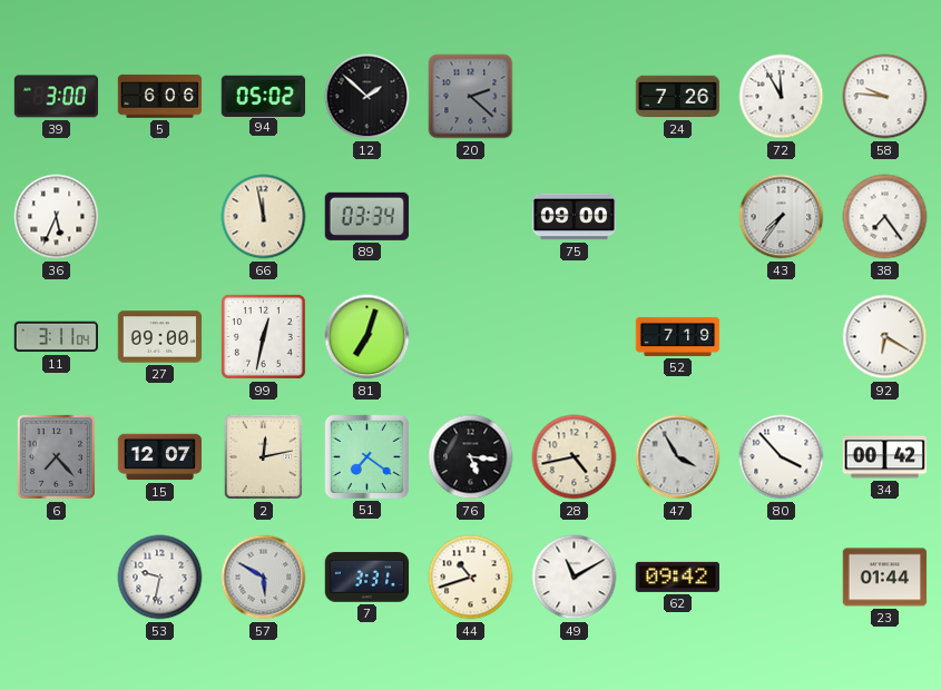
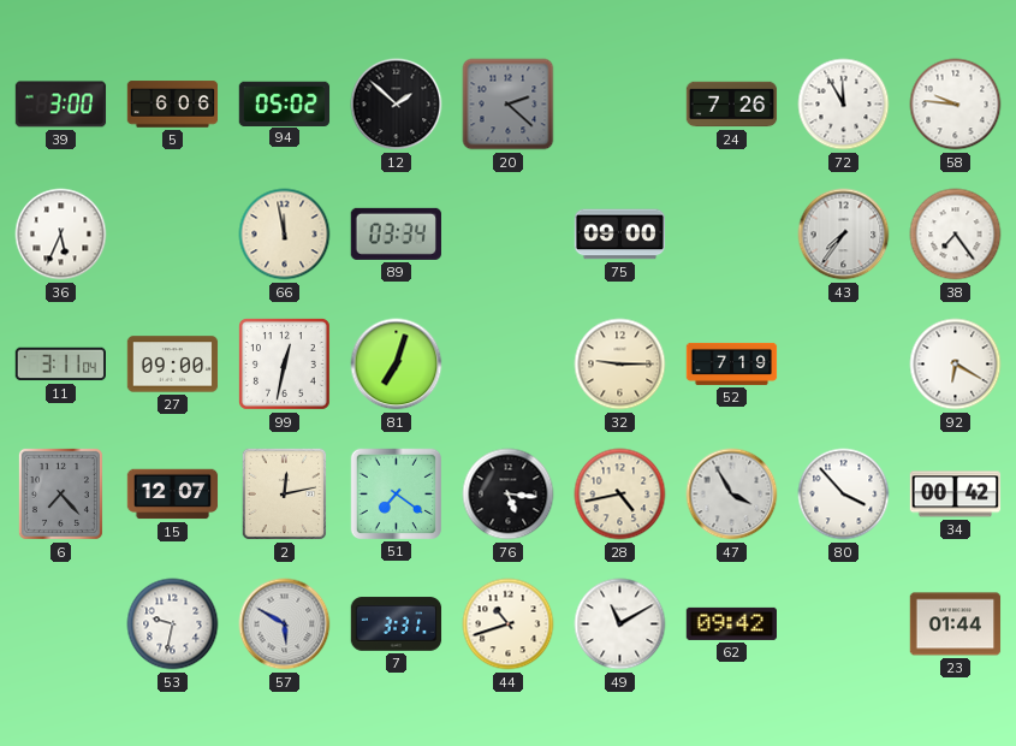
32: none -> 9:15
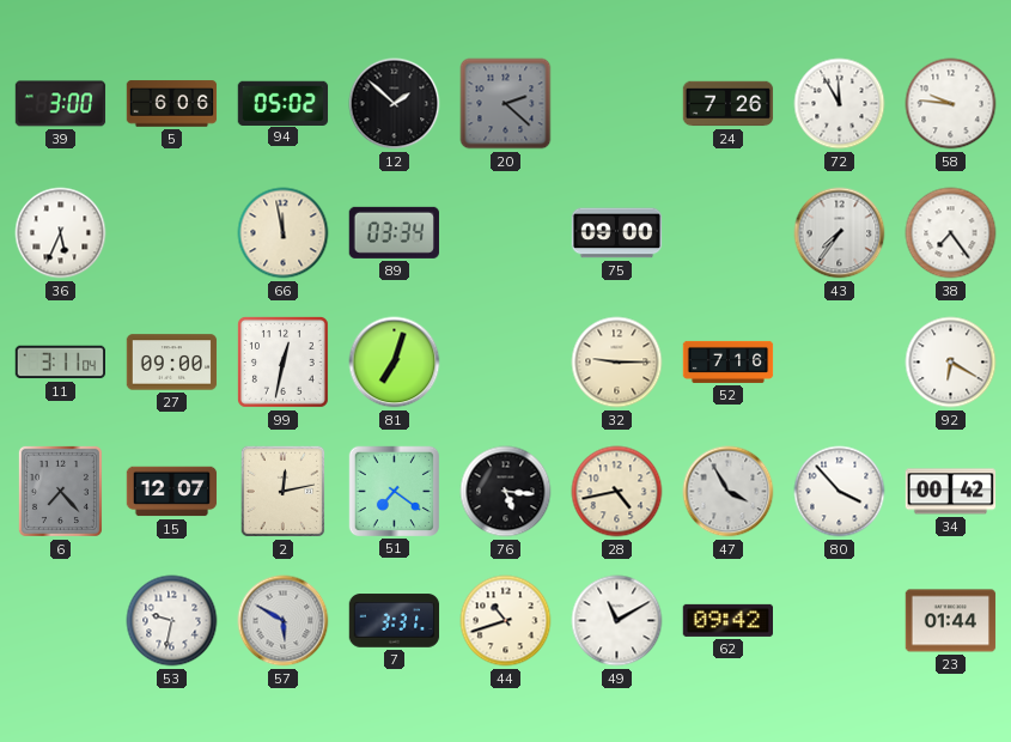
52: 7:19 -> 7:16
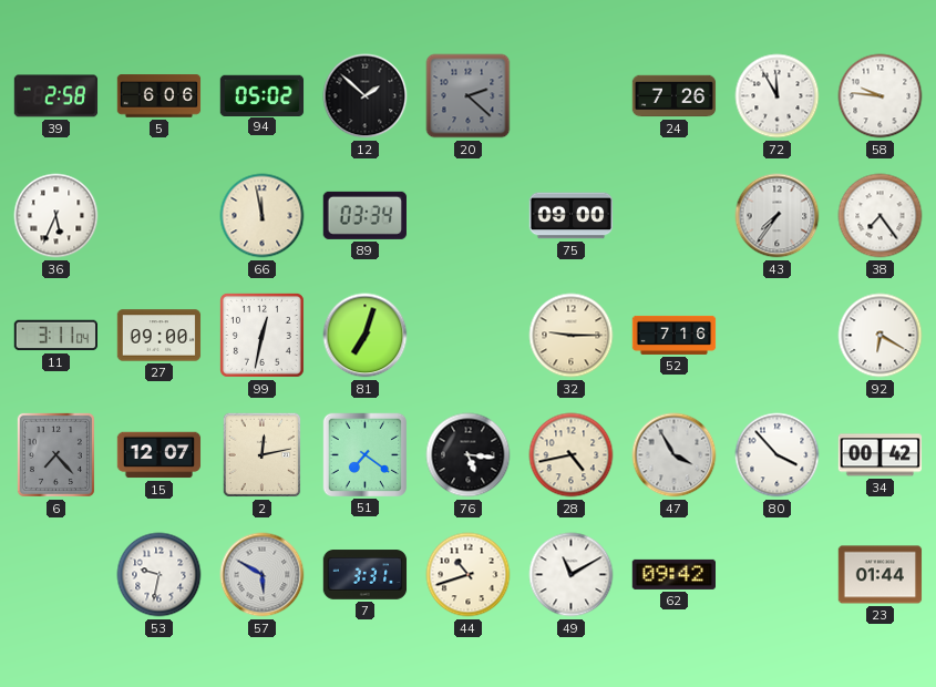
39: 3:00 -> 2:58
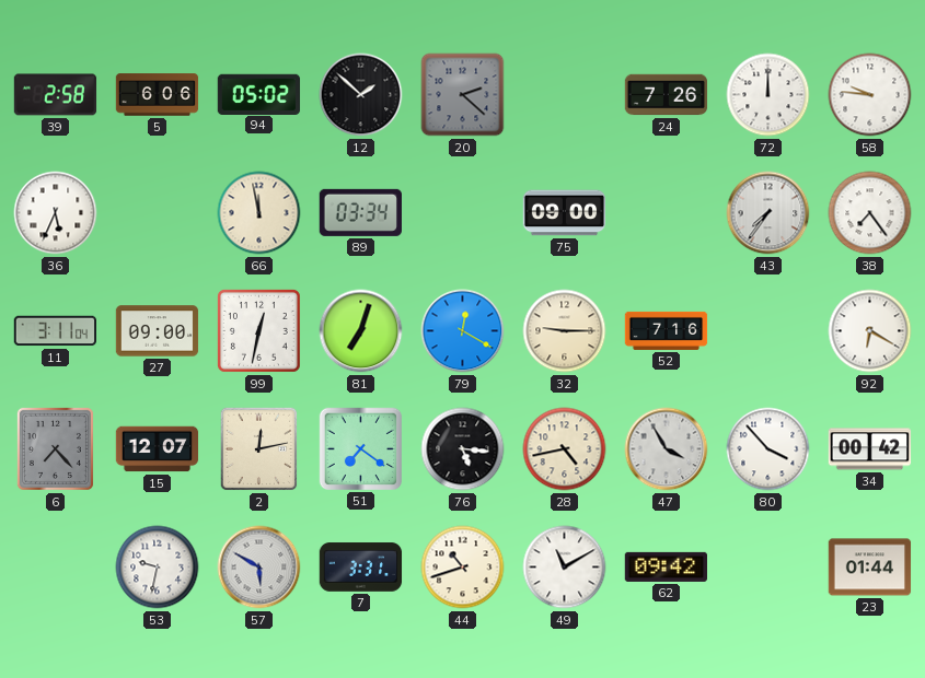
72: 11:55 -> 12:00
79: none -> 12:20
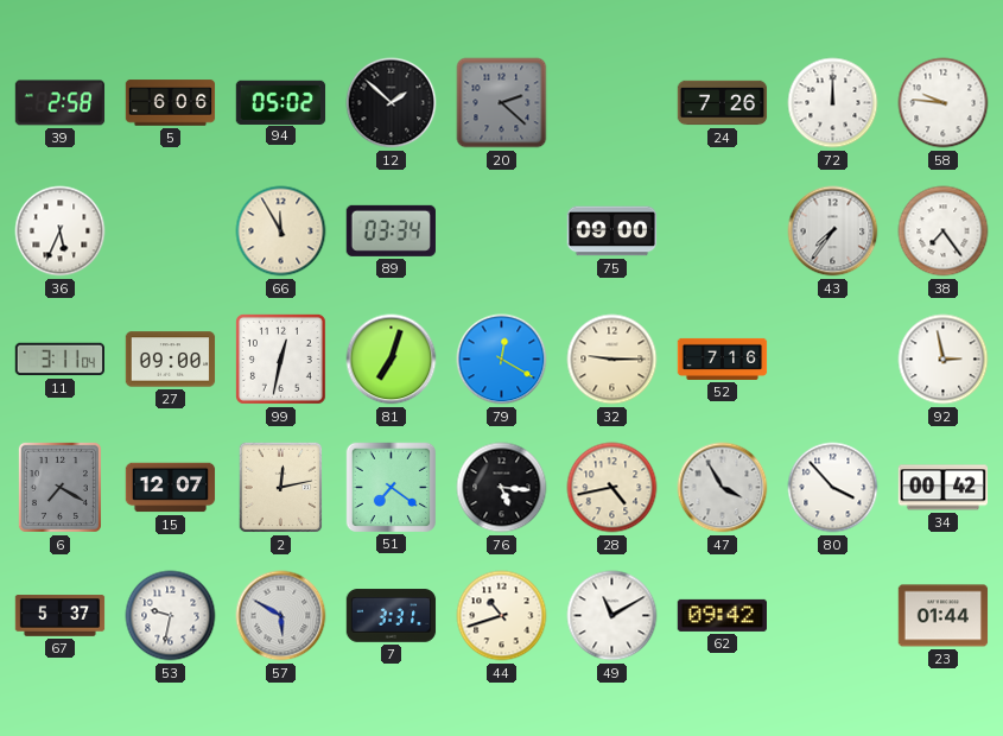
66: 11:58 -> 11:55
92: 6:20 -> 2:58
6: 7:23 -> 7:20
67: none -> 5:37
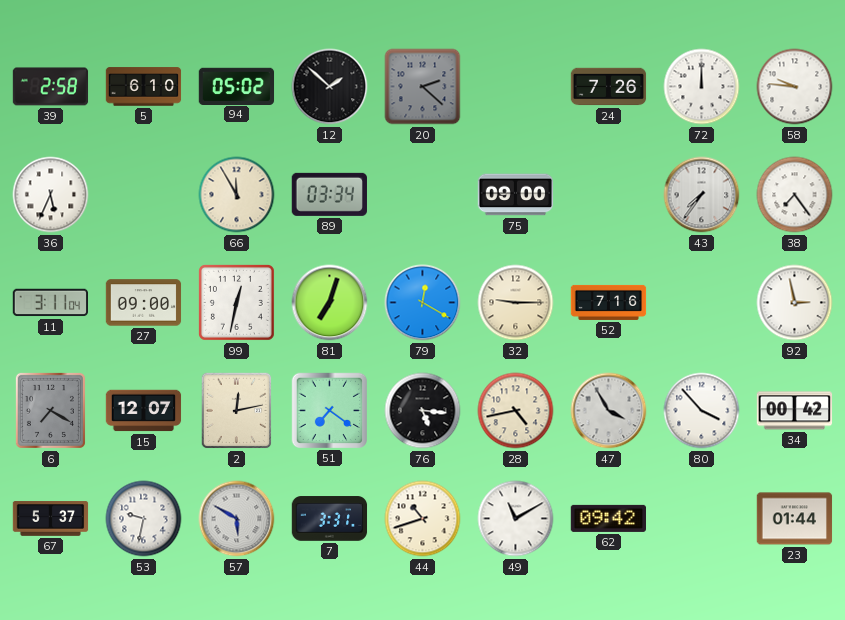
5: 6:06 -> 6:10
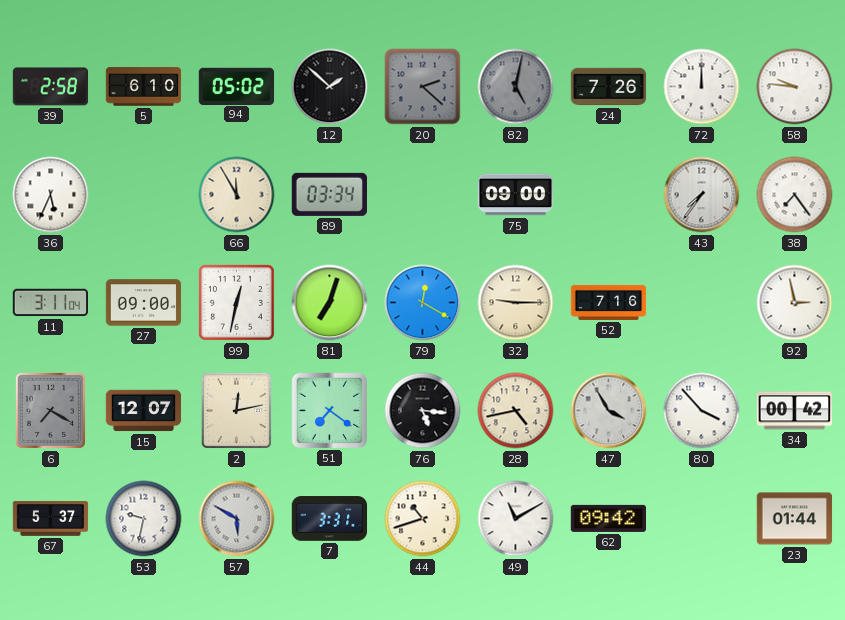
82: none -> 5:02
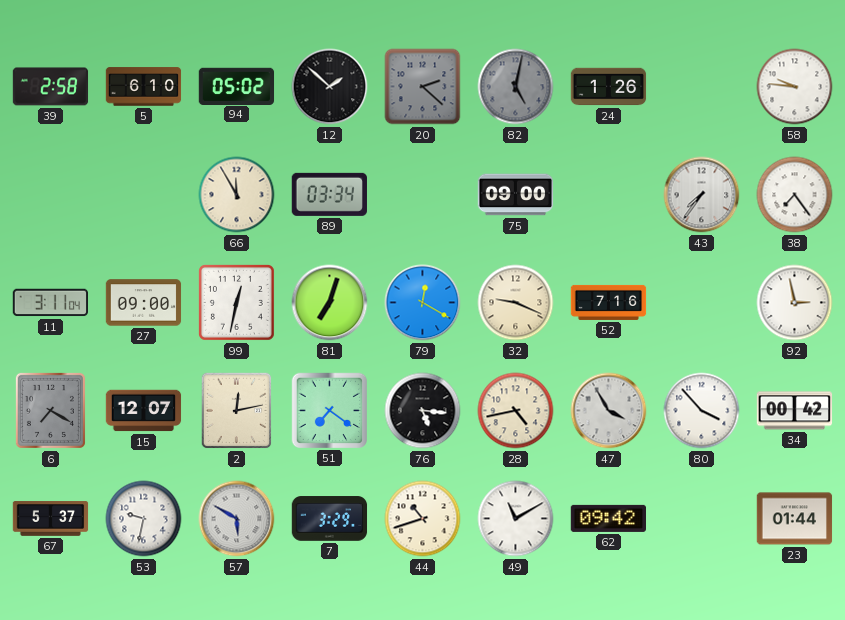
24: 7:26 -> 1:26
72: 12:00 -> none
36: 5:34 -> none
32: 9:15 -> 9:19
7: 3:31 -> 3:29
